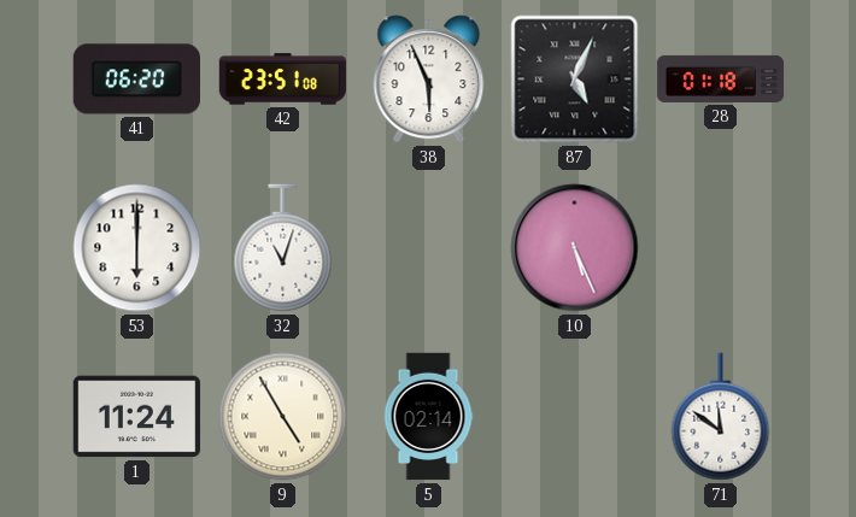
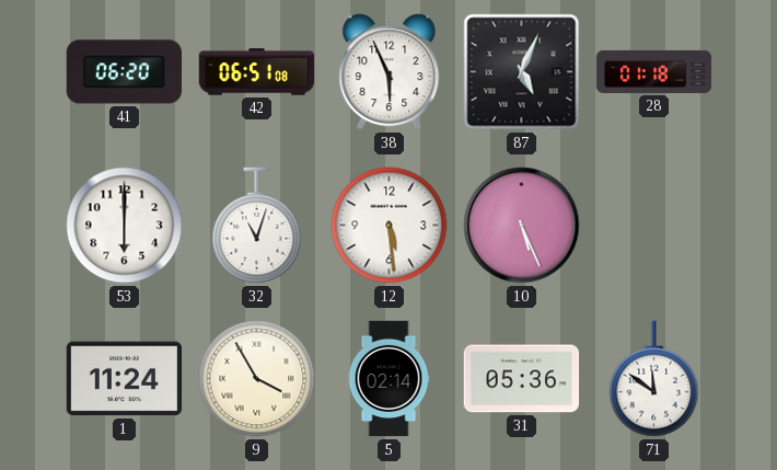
42: 23:51 -> 06:51
12: none -> 5:29
9: 4:55 -> 3:55
31: none -> 05:36
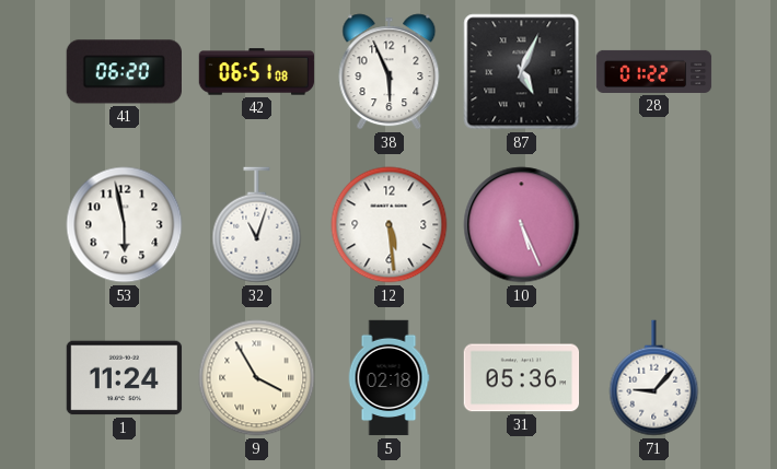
28: 01:18 -> 01:22
53: 6:00 -> 5:58
5: 02:14 -> 02:18
71: 11:51 -> 9:07
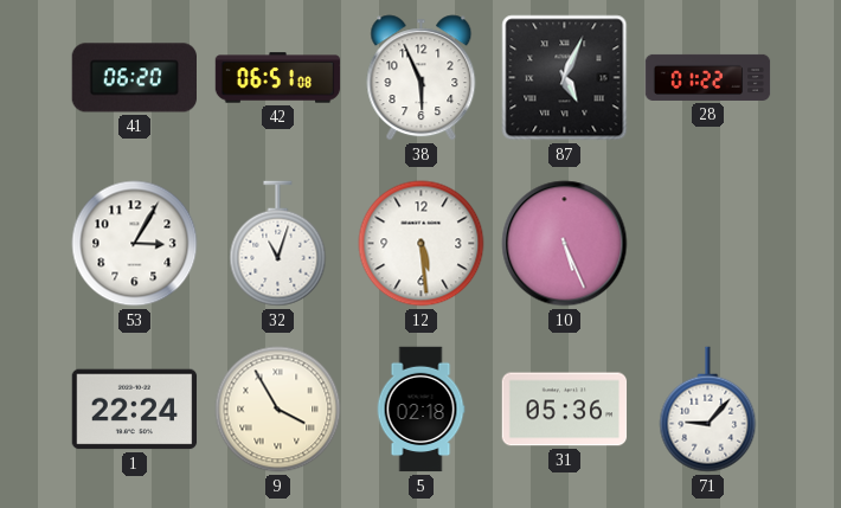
53: 5:58 -> 3:05
1: 11:24 -> 22:24
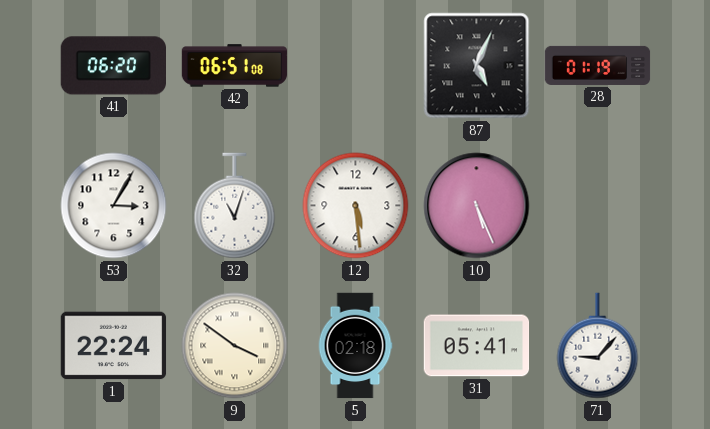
38: 5:56 -> none
28: 01:22 -> 01:19
9: 3:55 -> 3:51
31: 05:36 -> 05:41
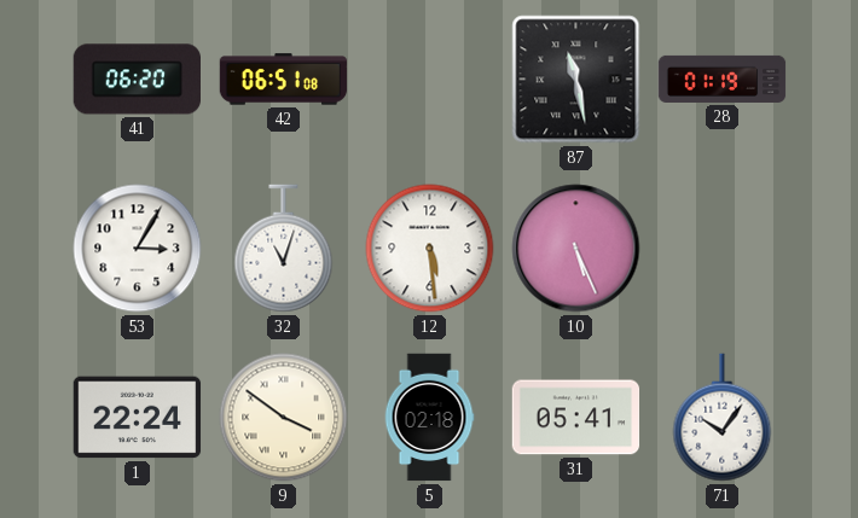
87: 5:04 -> 11:28
71: 9:07 -> 10:06
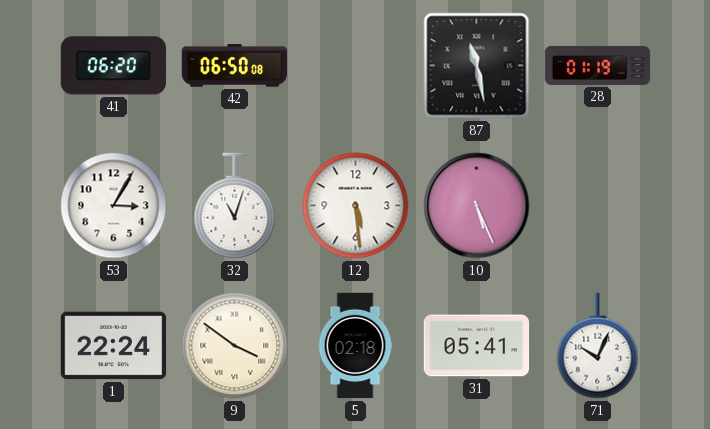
42: 06:51 -> 06:50
71: 10:06 -> 10:04
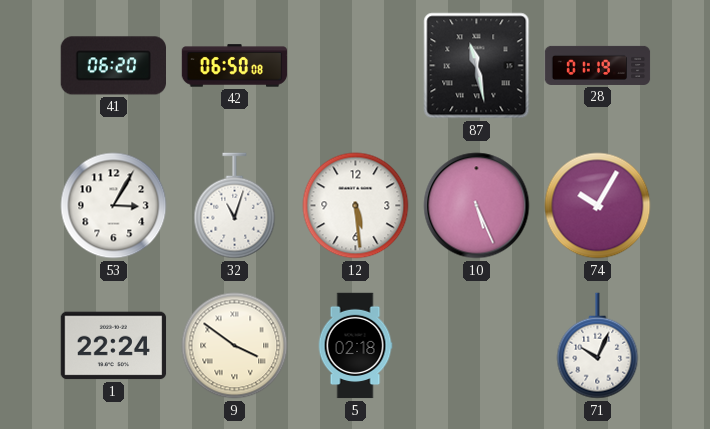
74: none -> 10:05
31: 05:41 -> none
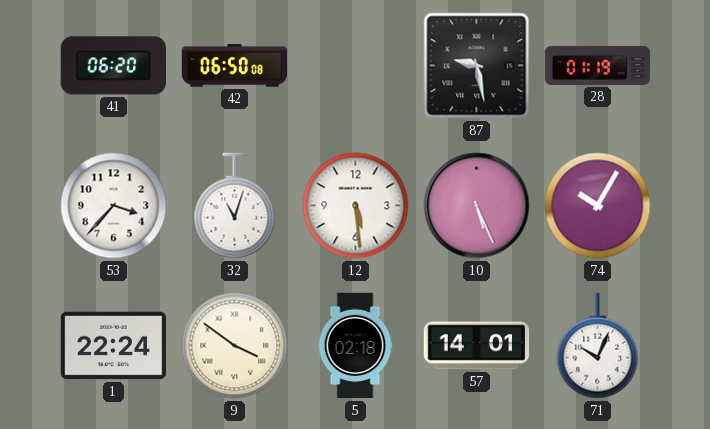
87: 11:28 -> 9:28
53: 3:05 -> 3:37
57: none -> 14:01
